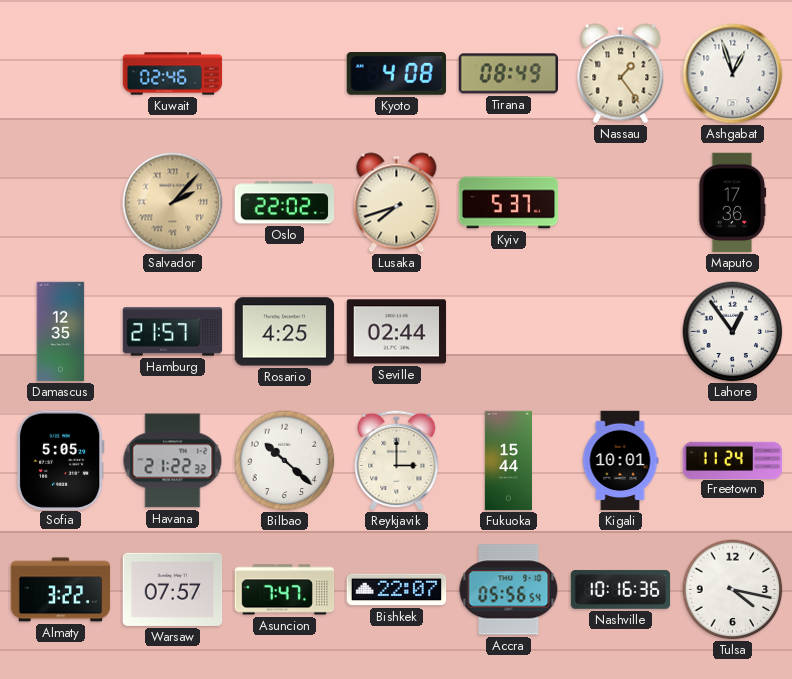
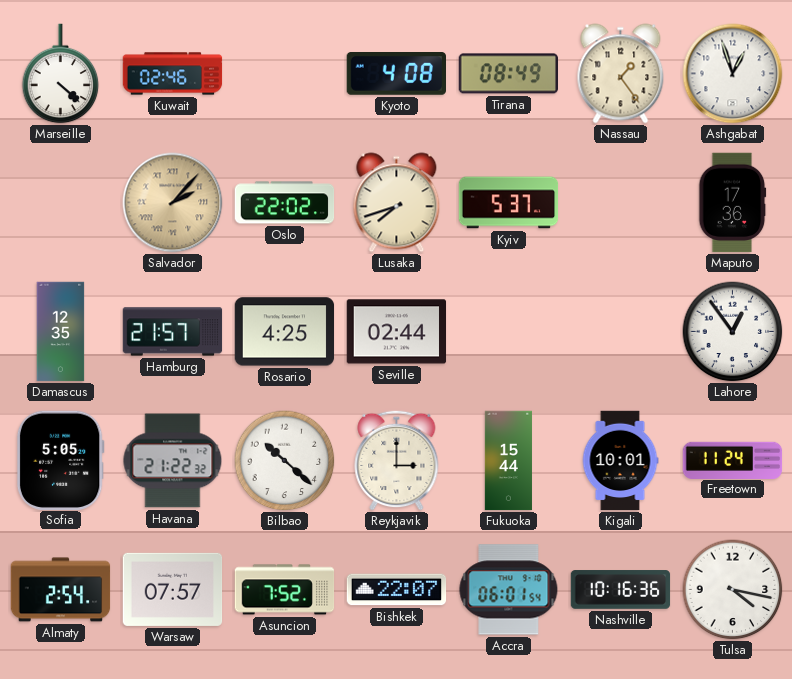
Marseille: none -> 4:22
Almaty: 3:22 -> 2:54
Asuncion: 7:47 -> 7:52
Accra: 05:56 -> 06:01
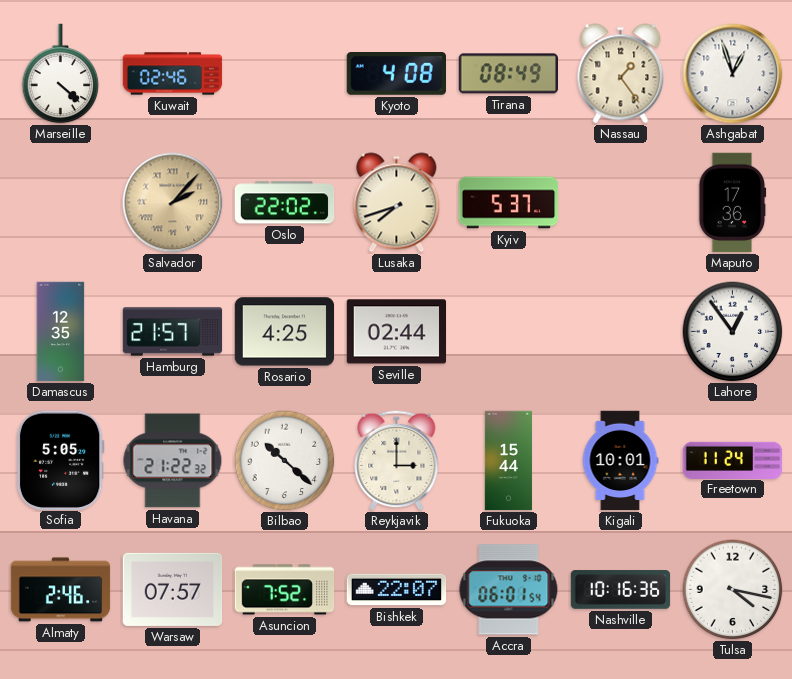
Almaty: 2:54 -> 2:46
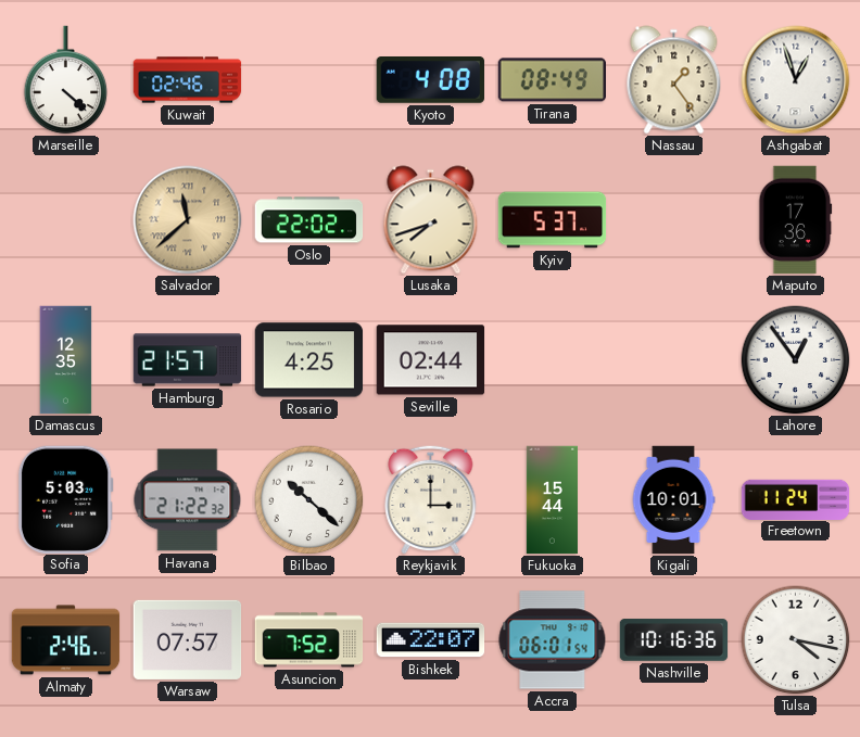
Salvador: 2:07 -> 11:38
Sofia: 5:05 -> 5:03
